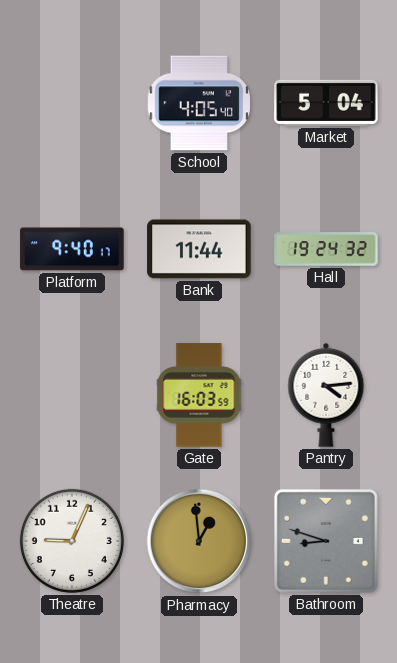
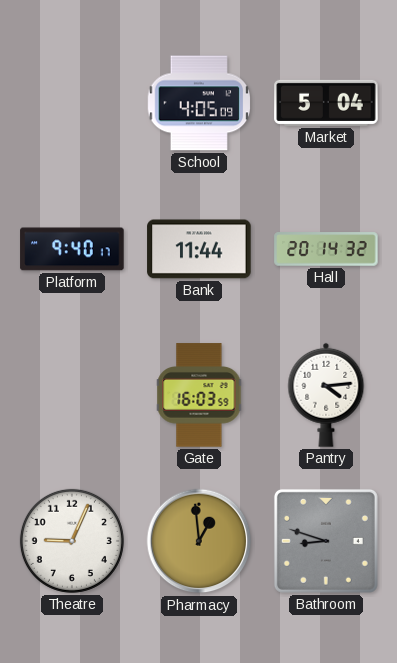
School: 4:05:40 -> 4:05:09
Hall: 19:24 -> 20:14
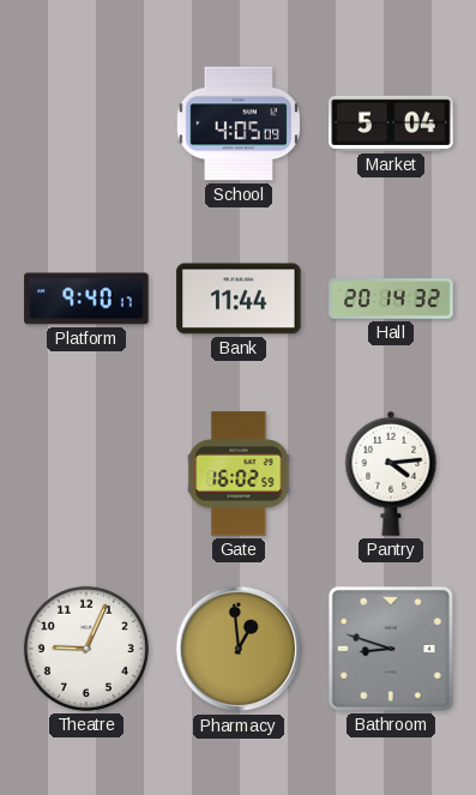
Gate: 16:03 -> 16:02
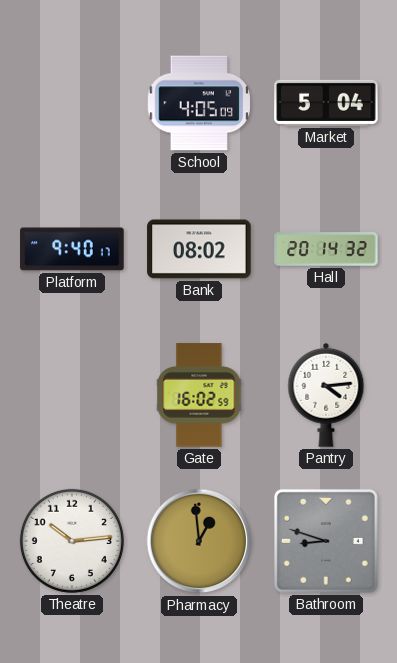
Bank: 11:44 -> 08:02
Theatre: 9:04 -> 10:14
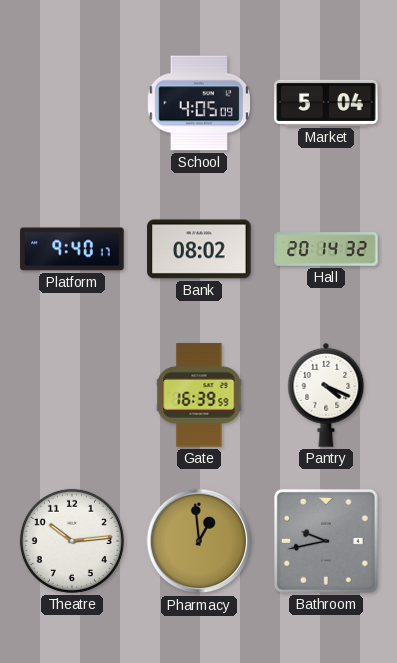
Gate: 16:02 -> 16:39
Pantry: 4:14 -> 4:19
Bathroom: 8:48 -> 9:43
